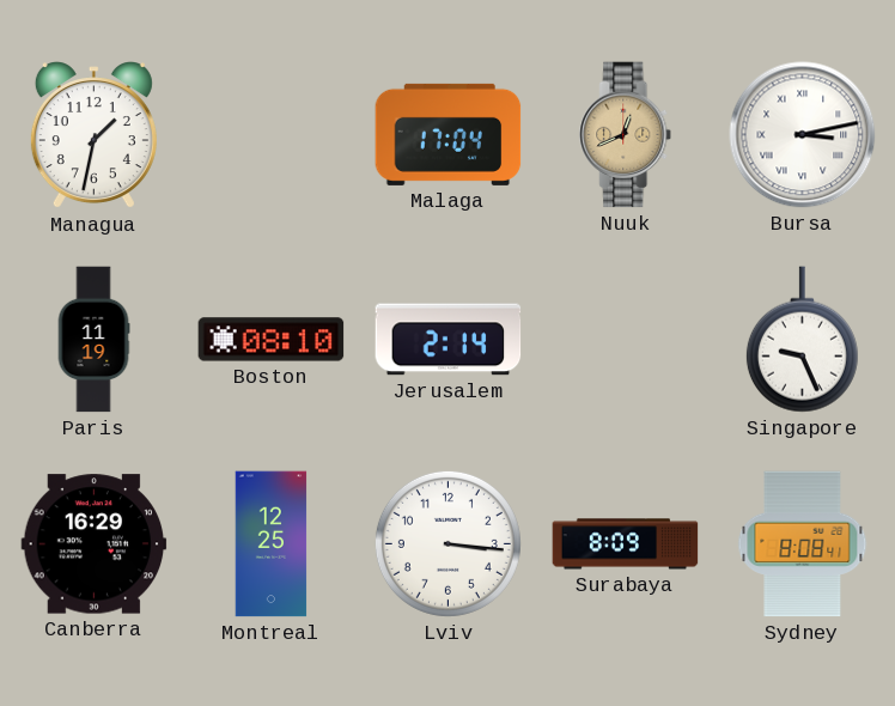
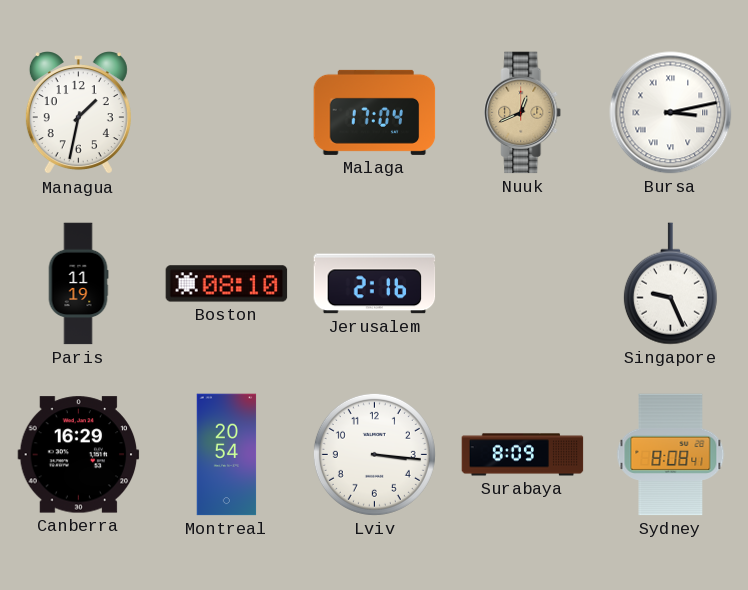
Jerusalem: 2:14 -> 2:16
Montreal: 12:25 -> 20:54
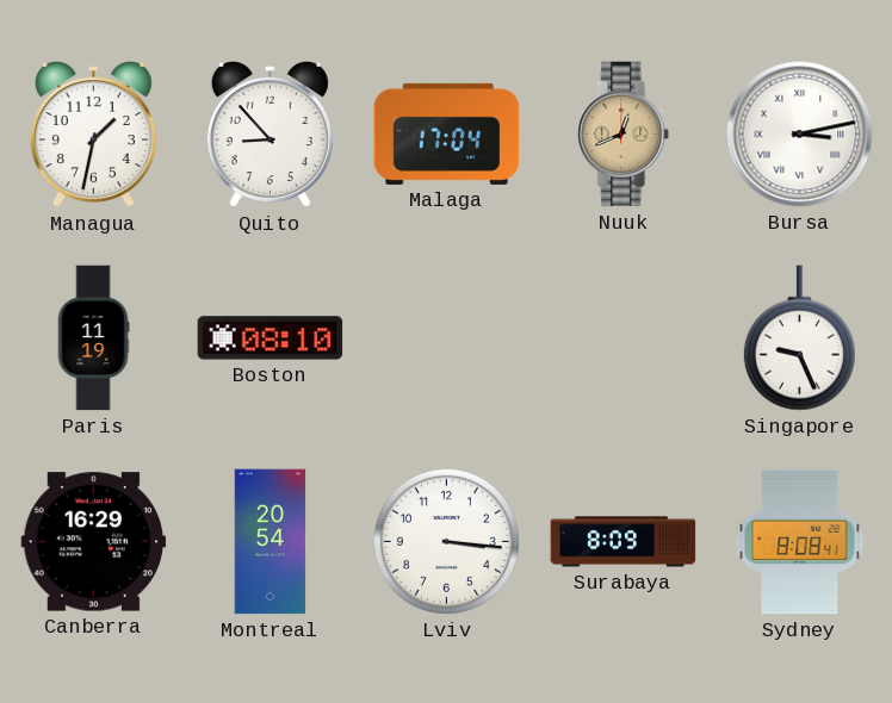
Quito: none -> 8:53
Jerusalem: 2:16 -> none
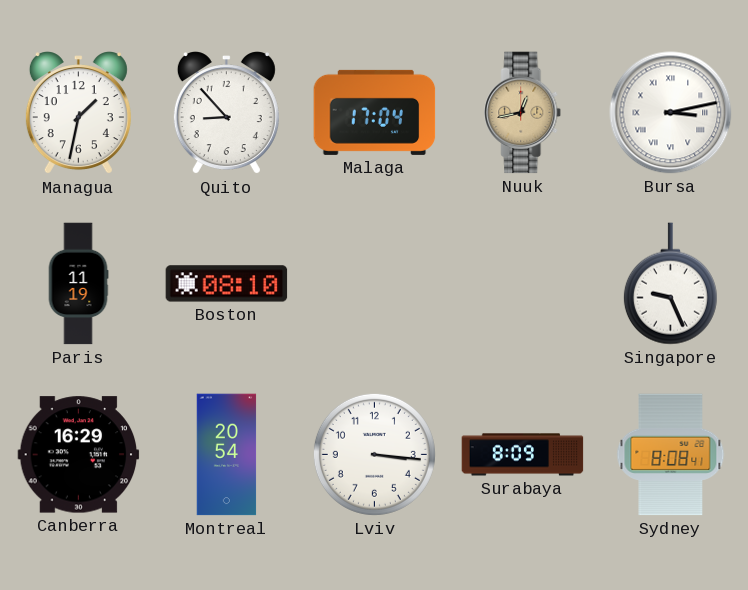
Nuuk: 12:41 -> 12:43
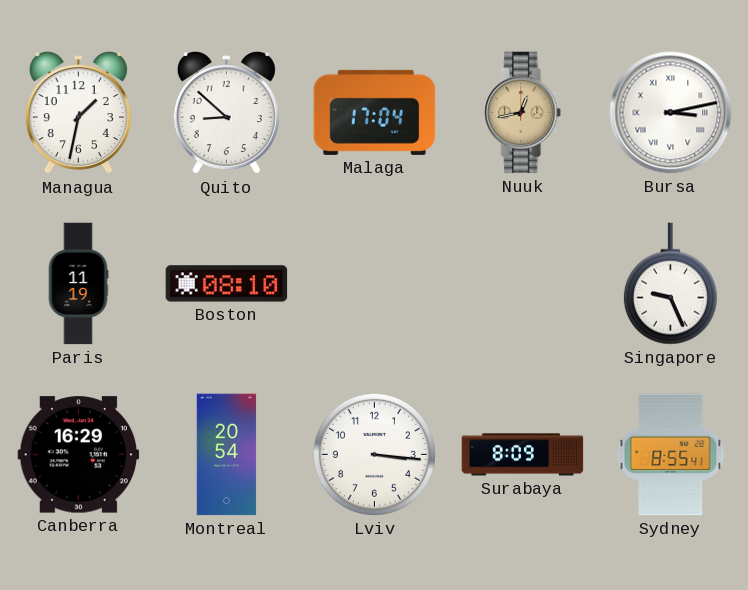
Quito: 8:53 -> 8:52
Sydney: 8:08 -> 8:55
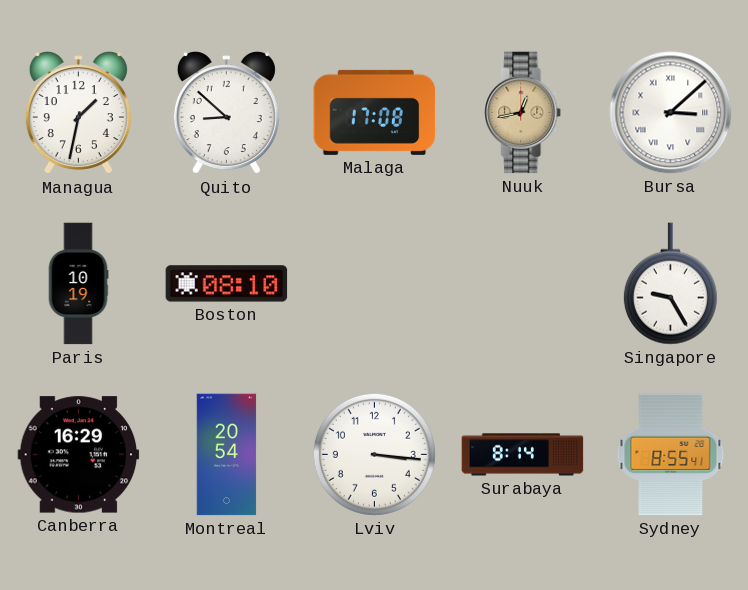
Malaga: 17:04 -> 17:08
Bursa: 3:13 -> 3:08
Paris: 11:19 -> 10:19
Singapore: 9:26 -> 9:25
Surabaya: 8:09 -> 8:14
